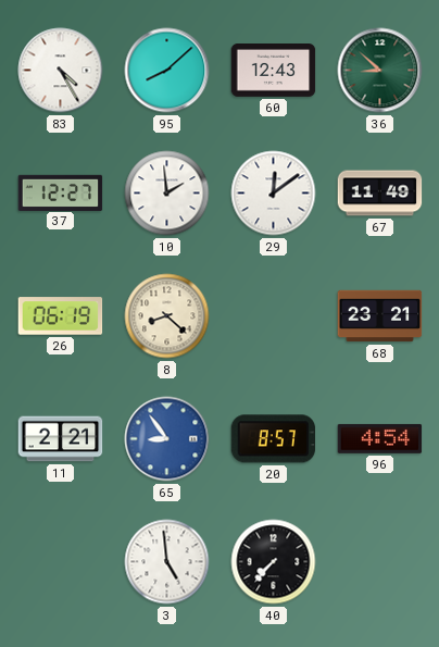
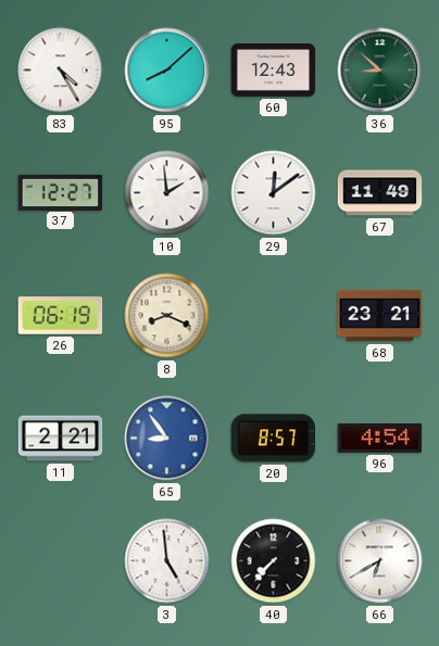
8: 8:22 -> 8:19
66: none -> 6:40
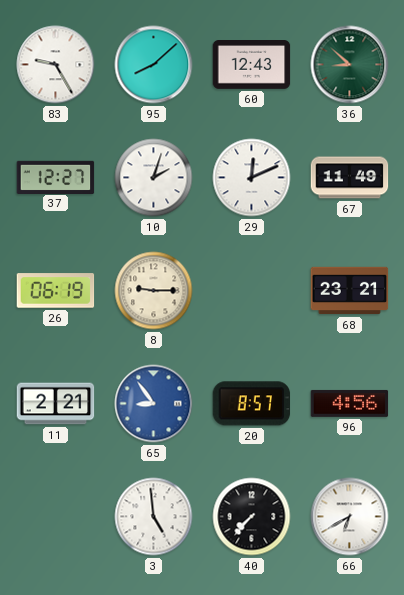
83: 4:25 -> 9:25
10: 1:59 -> 2:03
29: 12:09 -> 12:11
8: 8:19 -> 9:15
96: 4:54 -> 4:56
